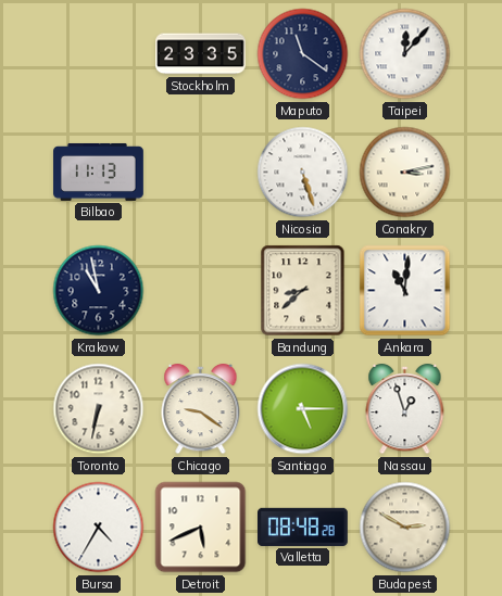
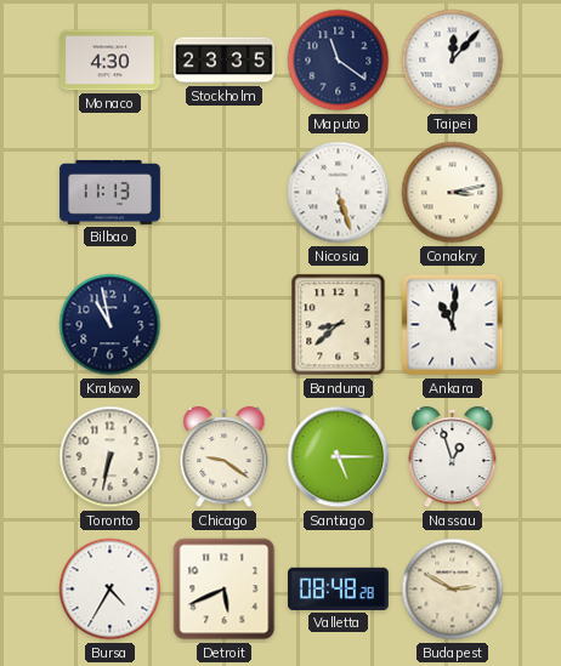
Monaco: none -> 4:30
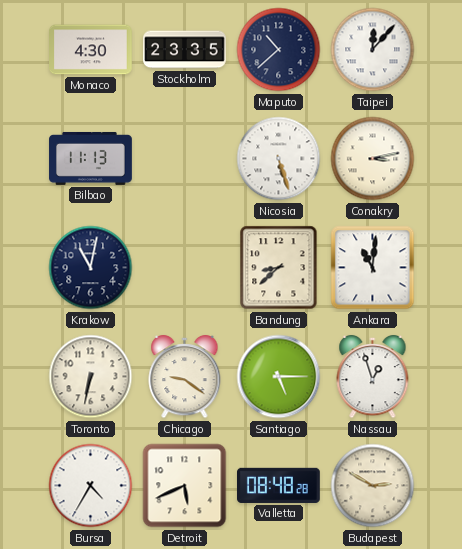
Maputo: 11:21 -> 10:38
Krakow: 10:58 -> 11:02
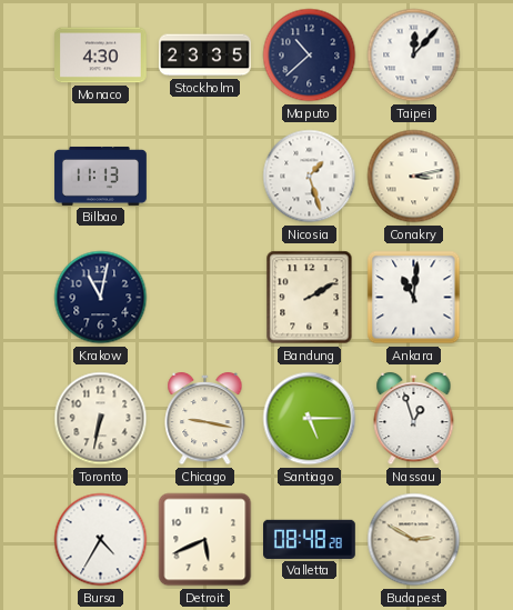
Nicosia: 5:27 -> 1:27
Bandung: 8:38 -> 2:10
Chicago: 9:21 -> 9:17
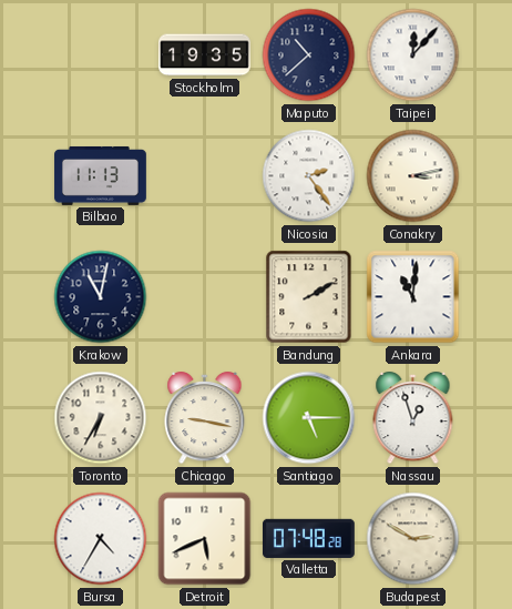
Monaco: 4:30 -> none
Stockholm: 23:35 -> 19:35
Nicosia: 1:27 -> 2:24
Toronto: 6:32 -> 6:35
Valletta: 08:48 -> 07:48
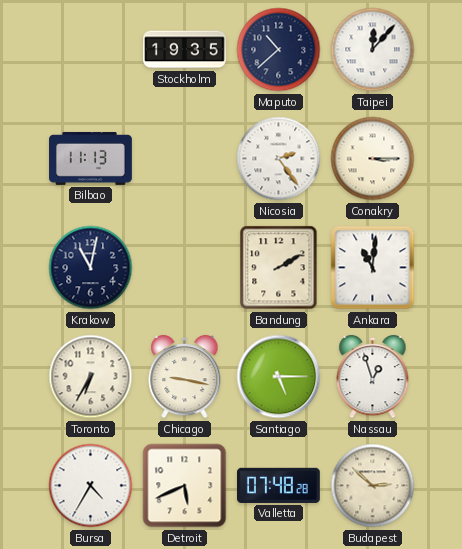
Conakry: 3:13 -> 3:15
Budapest: 2:50 -> 2:52
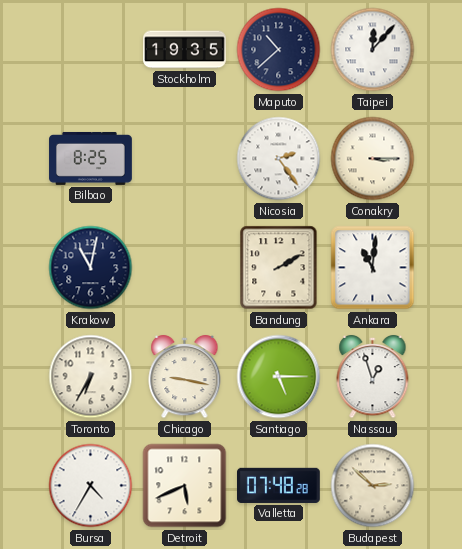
Bilbao: 11:13 -> 8:25
